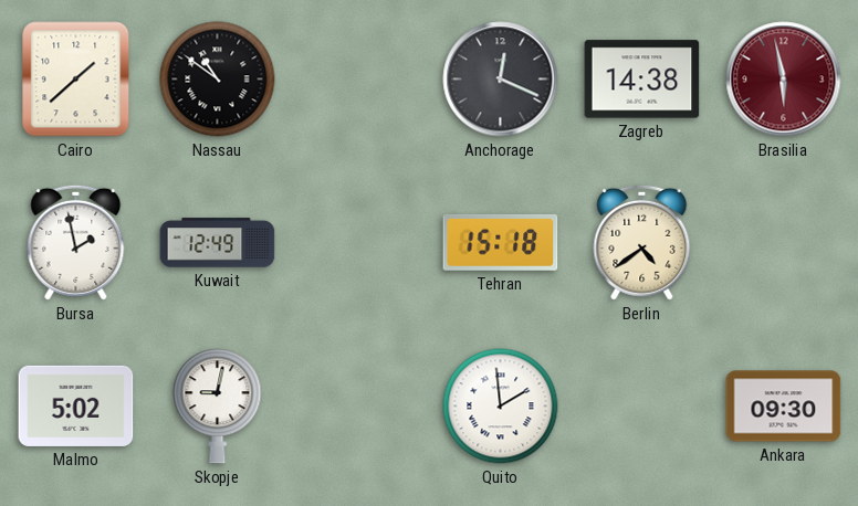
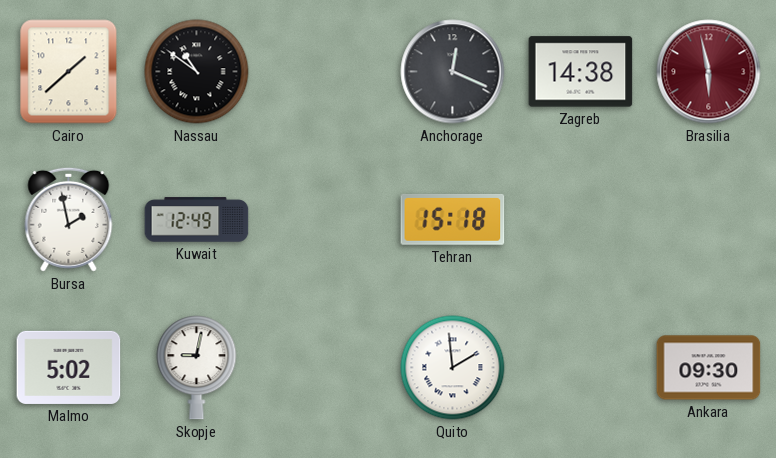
Berlin: 4:39 -> none
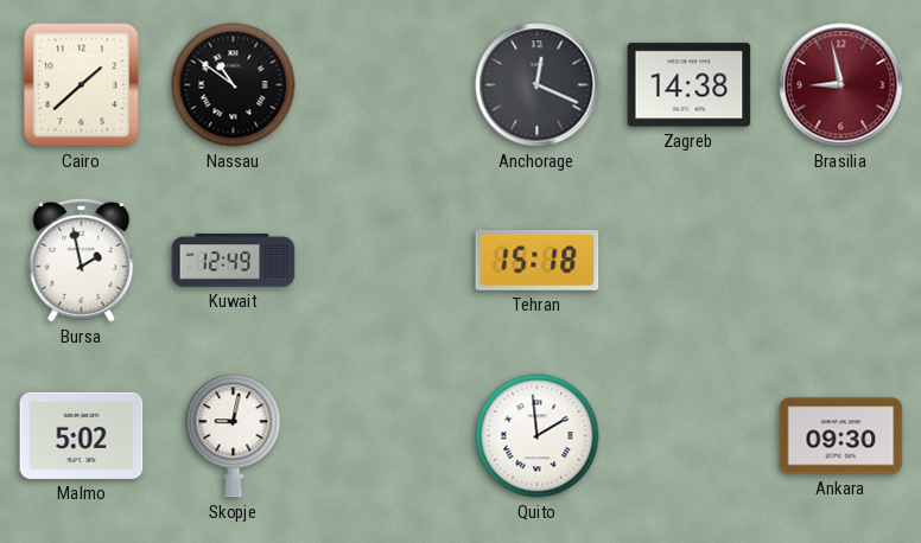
Brasilia: 5:58 -> 8:58
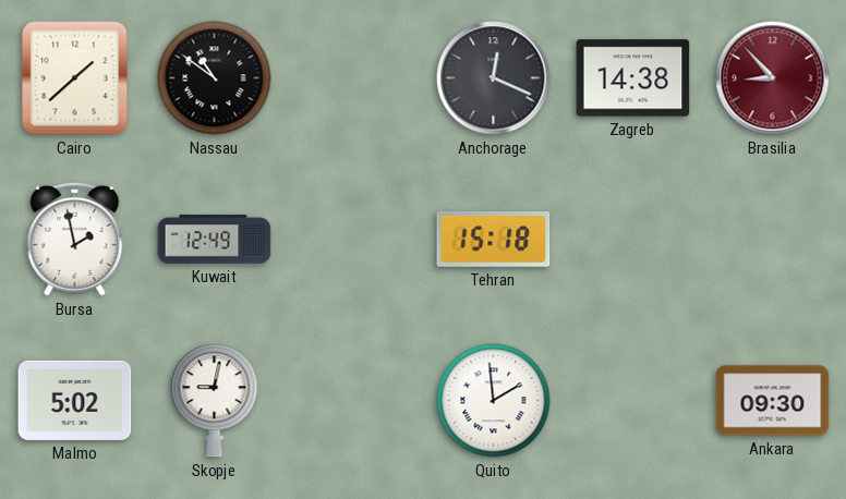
Brasilia: 8:58 -> 8:53
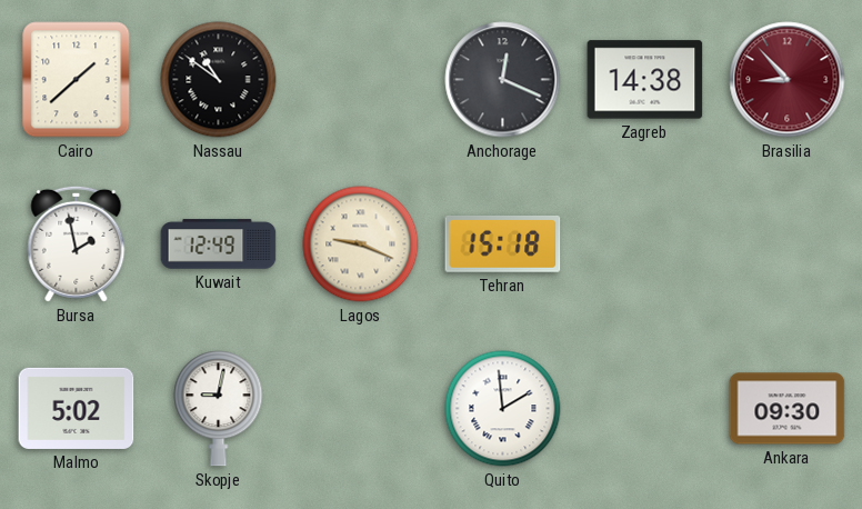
Lagos: none -> 9:19
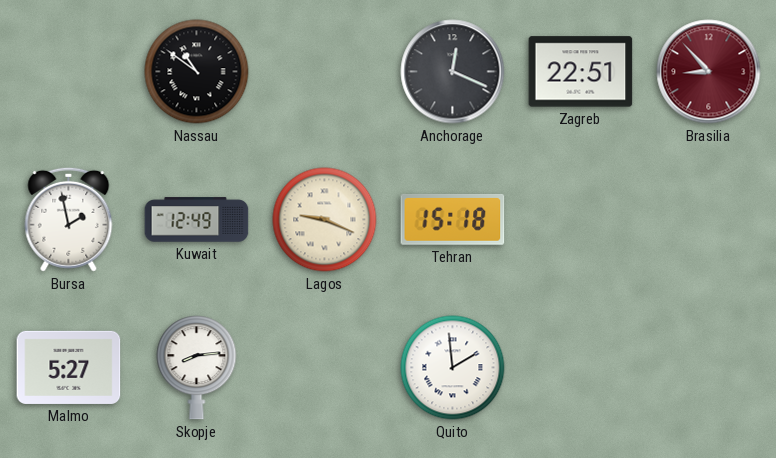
Cairo: 1:38 -> none
Zagreb: 14:38 -> 22:51
Malmo: 5:02 -> 5:27
Skopje: 9:02 -> 8:14
Ankara: 09:30 -> none
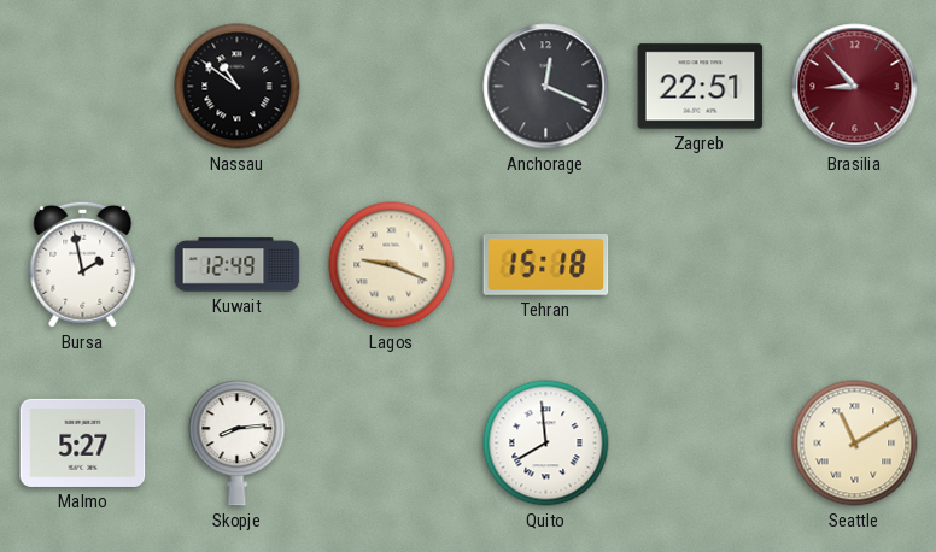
Quito: 1:59 -> 7:59
Seattle: none -> 11:10
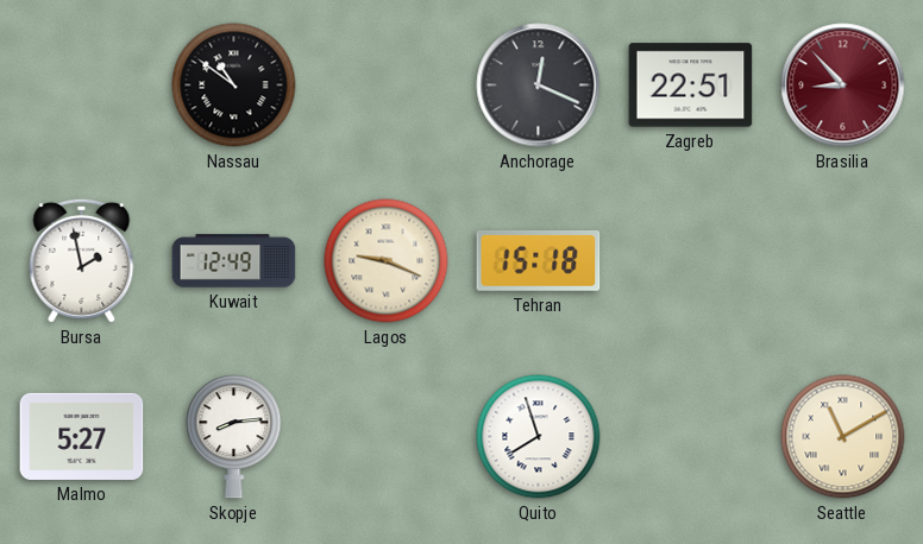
Quito: 7:59 -> 7:57
